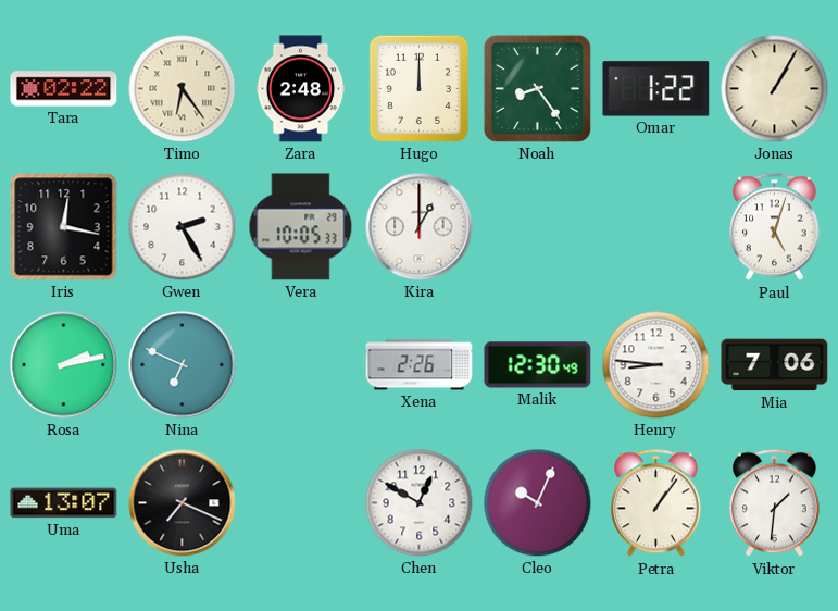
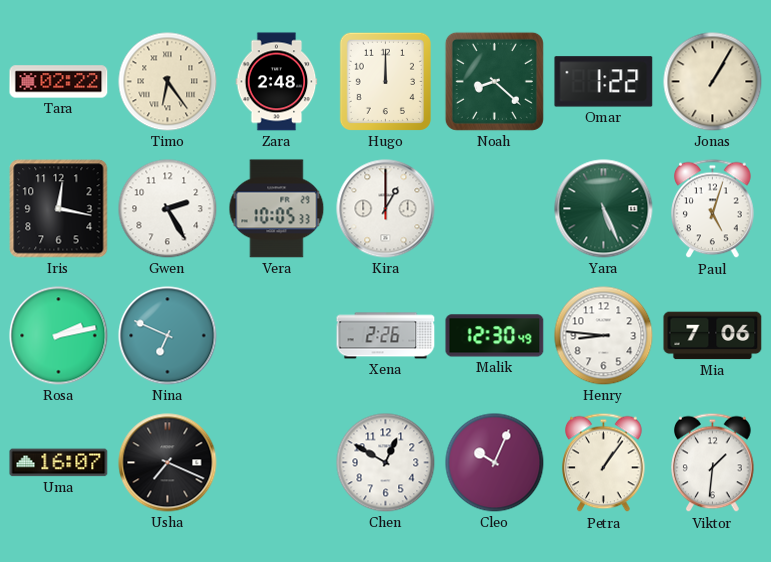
Noah: 8:24 -> 8:22
Yara: none -> 5:26
Uma: 13:07 -> 16:07
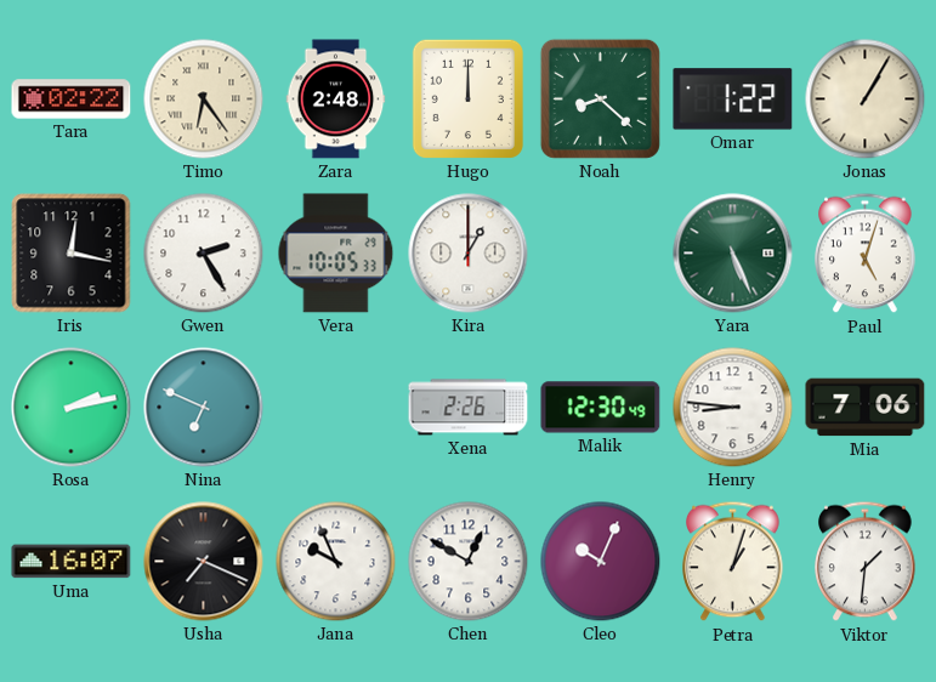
Jana: none -> 9:56
Petra: 1:06 -> 1:03
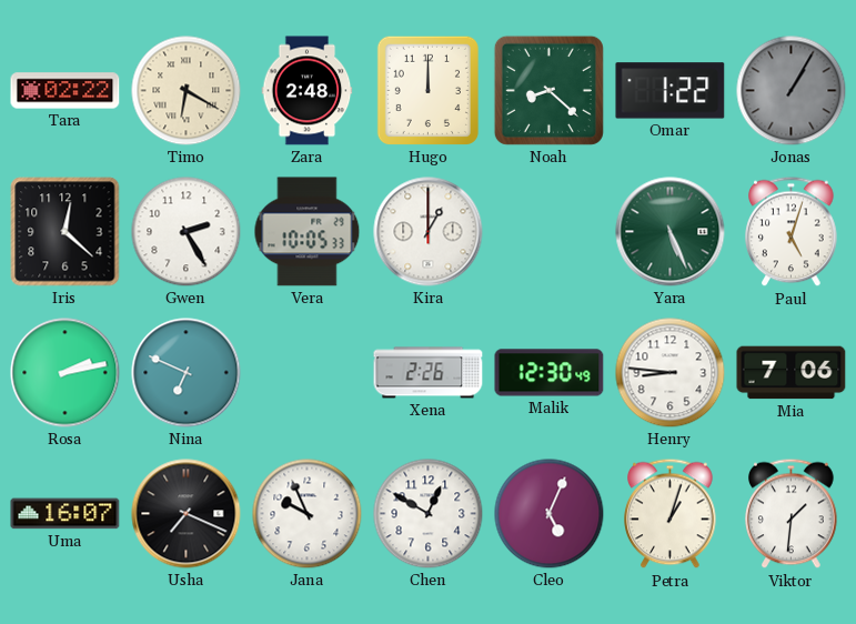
Timo: 6:24 -> 6:20
Jonas dial: cream -> grey
Iris: 12:17 -> 12:22
Cleo: 10:04 -> 5:04
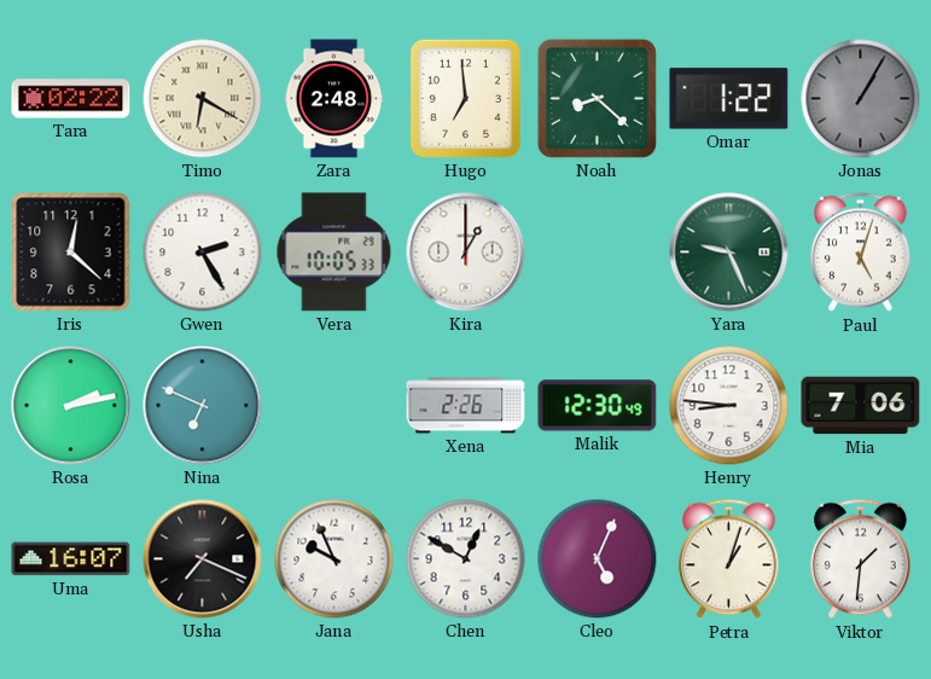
Hugo: 12:00 -> 6:59
Yara: 5:26 -> 9:26
